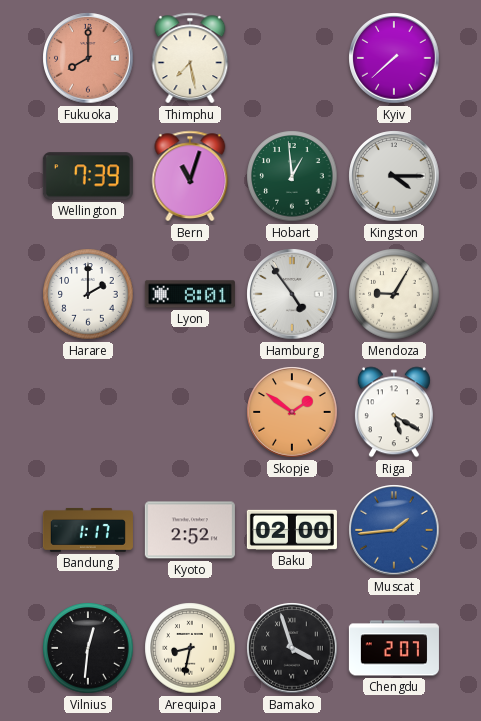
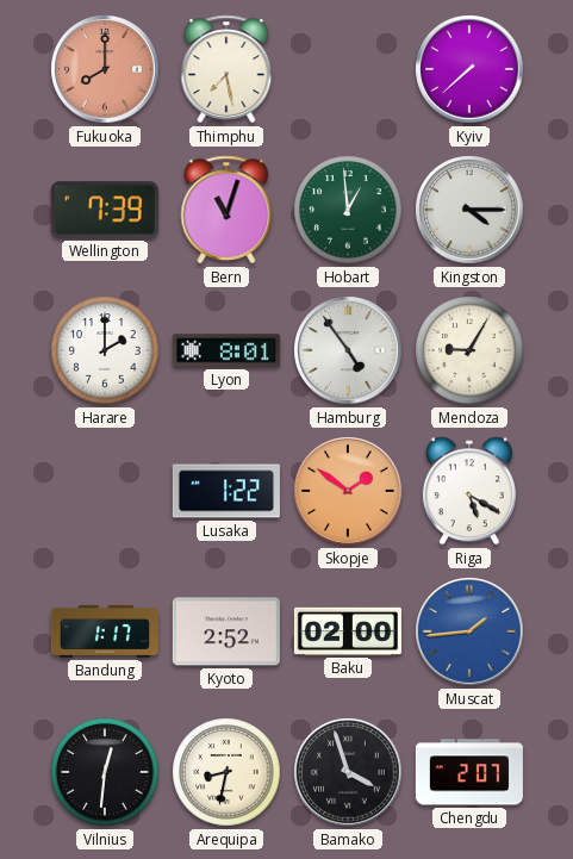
Lusaka: none -> 1:22
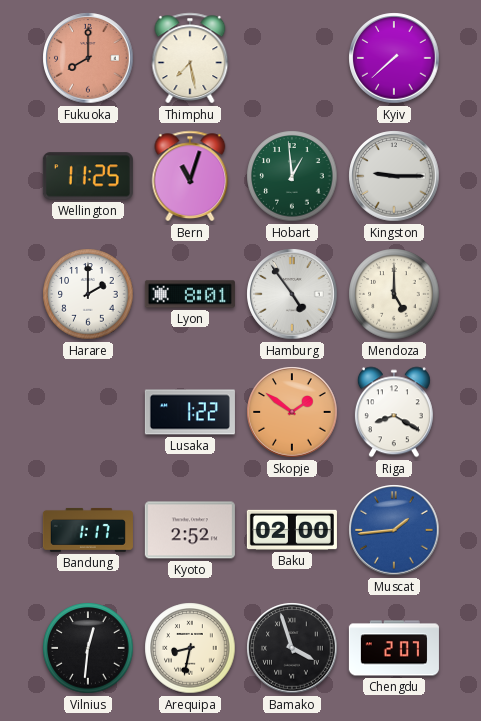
Wellington: 7:39 -> 11:25
Kingston: 4:15 -> 9:15
Mendoza: 9:05 -> 5:00
Riga: 5:20 -> 8:20
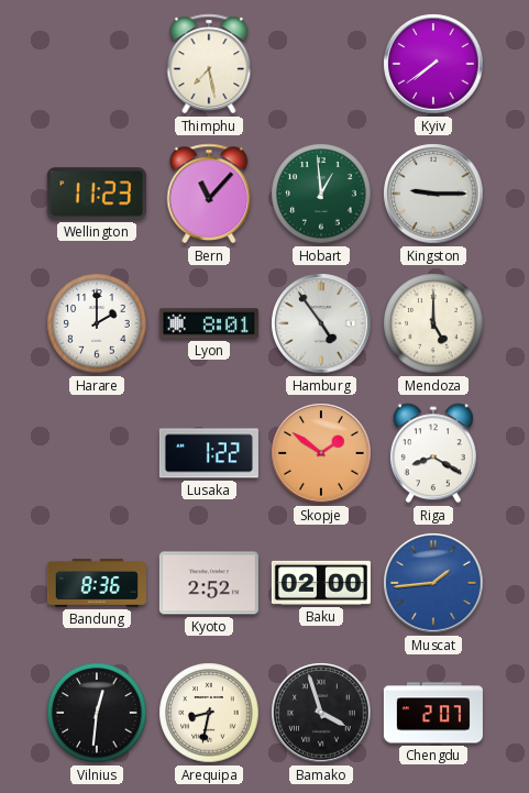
Fukuoka: 8:00 -> none
Kyiv: 7:38 -> 7:39
Wellington: 11:25 -> 11:23
Bern: 11:03 -> 11:07
Bandung: 1:17 -> 8:36
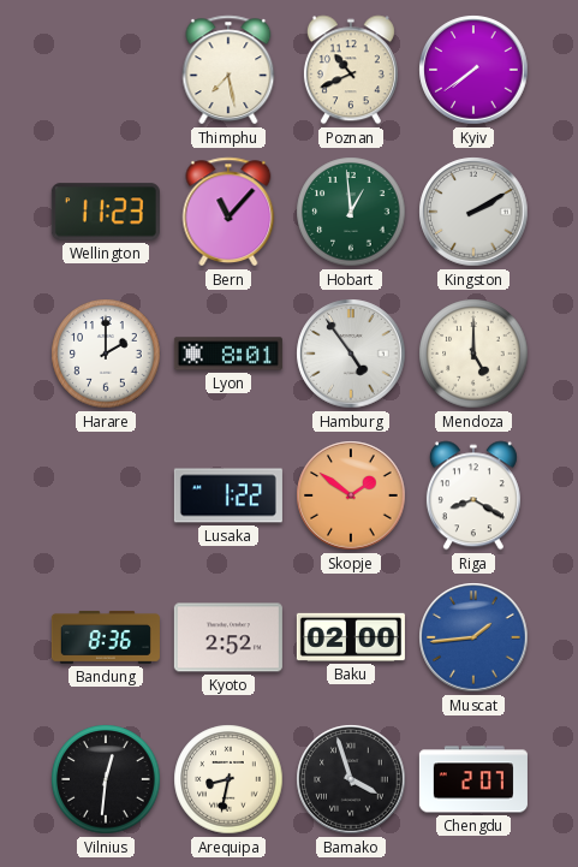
Poznan: none -> 10:41
Kingston: 9:15 -> 2:10
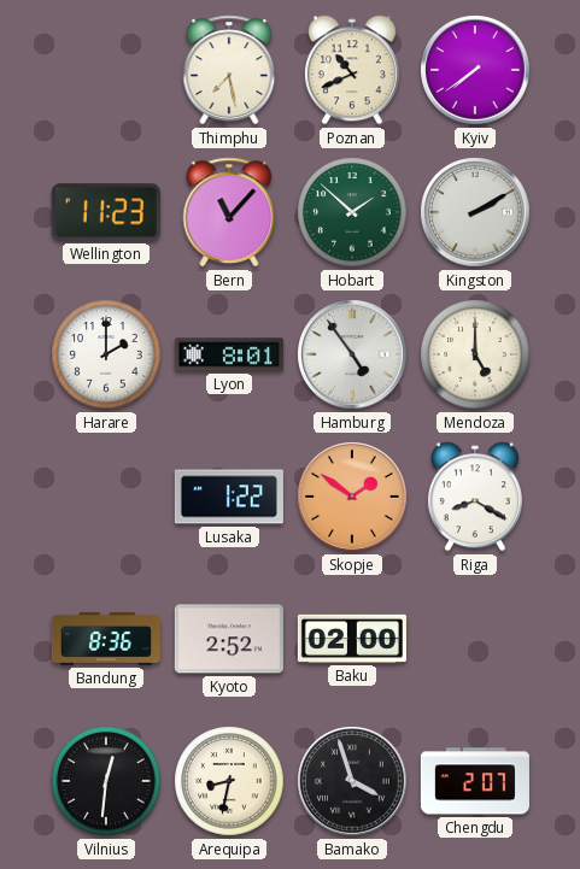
Hobart: 12:59 -> 1:52
Muscat: 1:44 -> none
